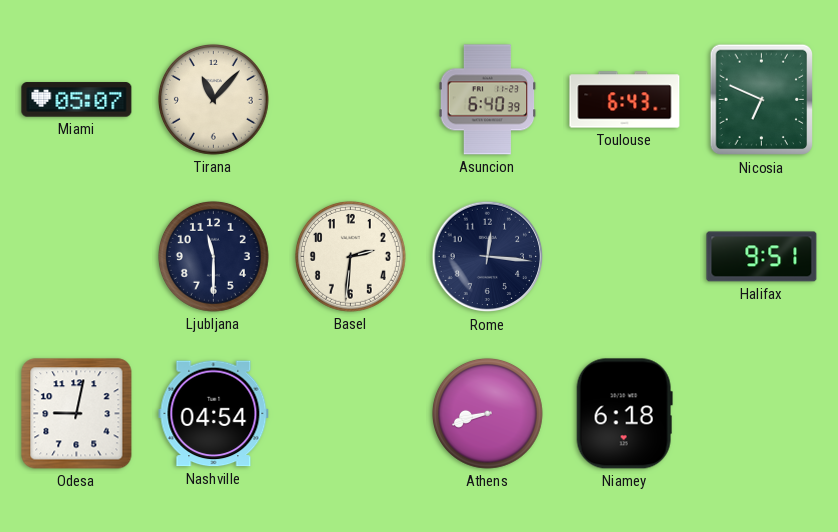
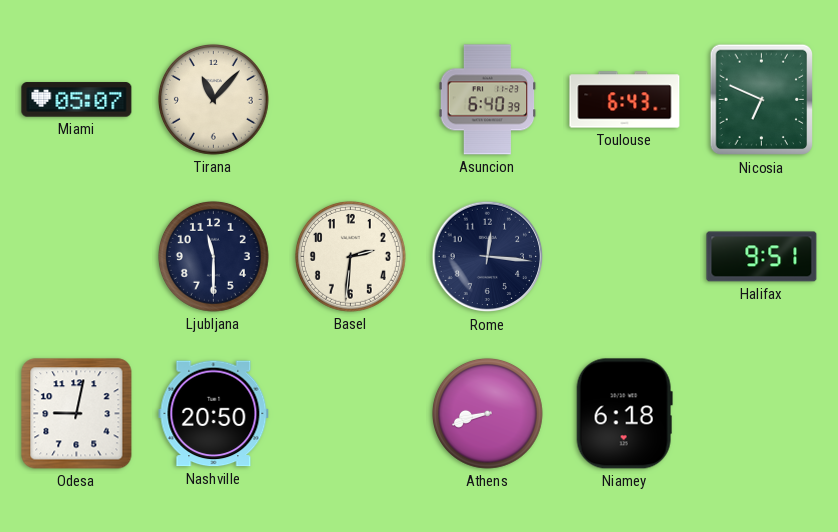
Nashville: 04:54 -> 20:50
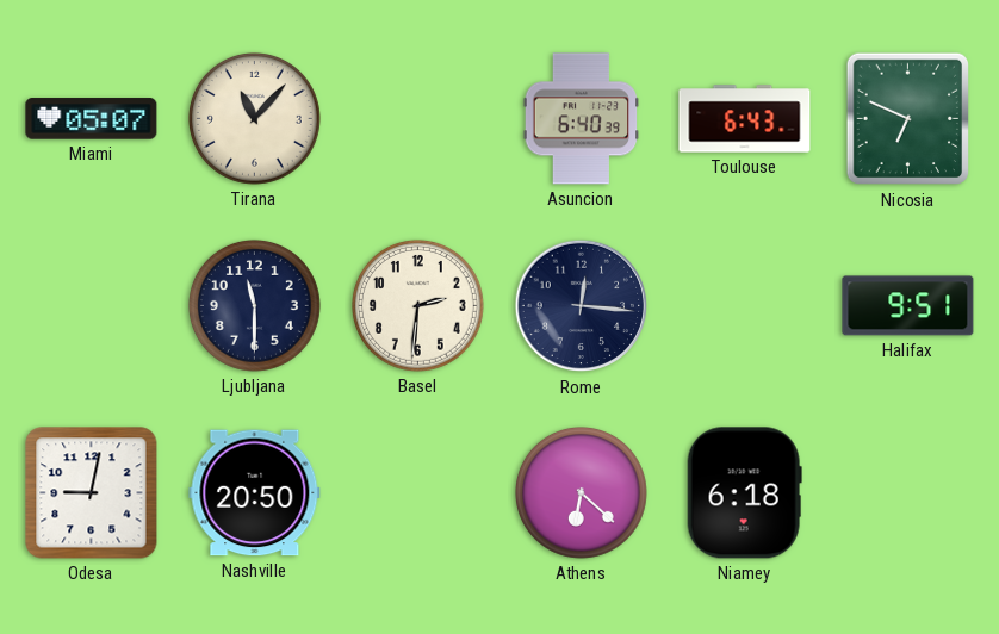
Athens: 8:42 -> 6:22
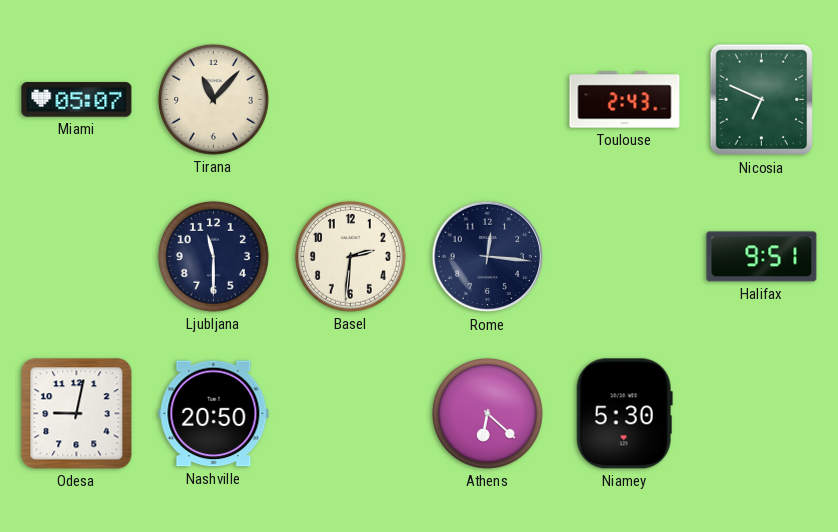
Asuncion: 6:40 -> none
Toulouse: 6:43 -> 2:43
Niamey: 6:18 -> 5:30
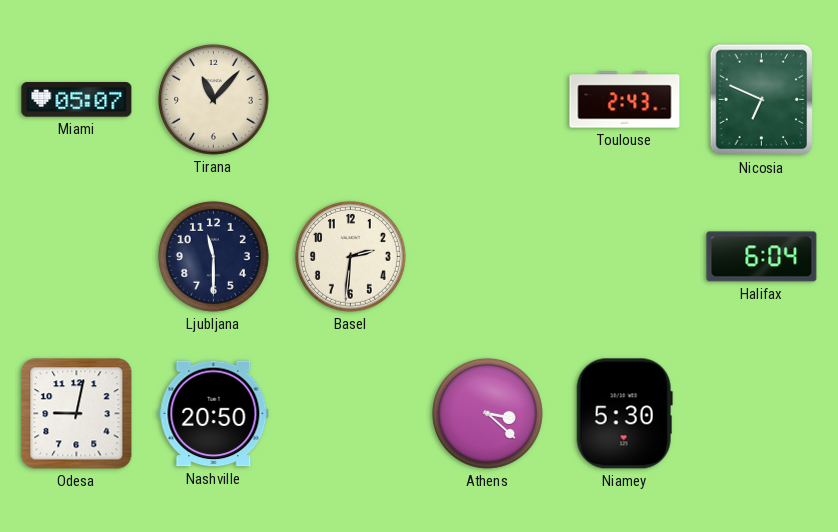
Rome: 12:16 -> none
Halifax: 9:51 -> 6:04
Athens: 6:22 -> 3:22
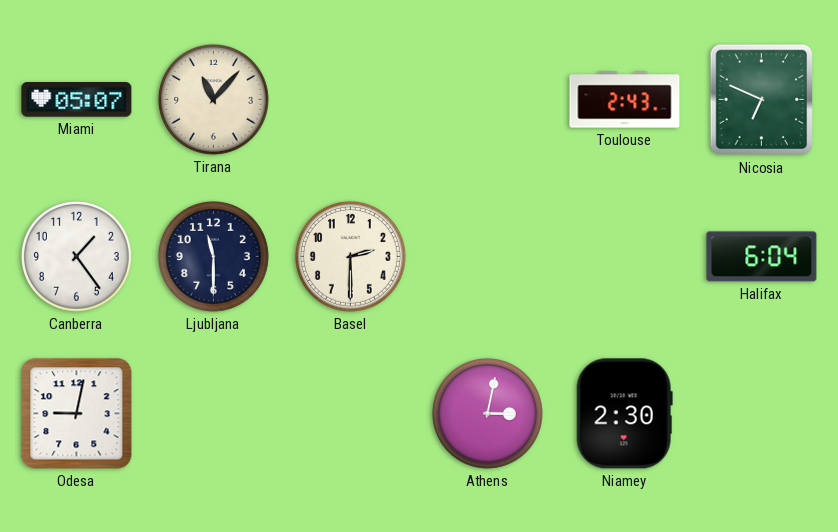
Canberra: none -> 1:24
Basel: 2:31 -> 2:30
Nashville: 20:50 -> none
Athens: 3:22 -> 3:02
Niamey: 5:30 -> 2:30
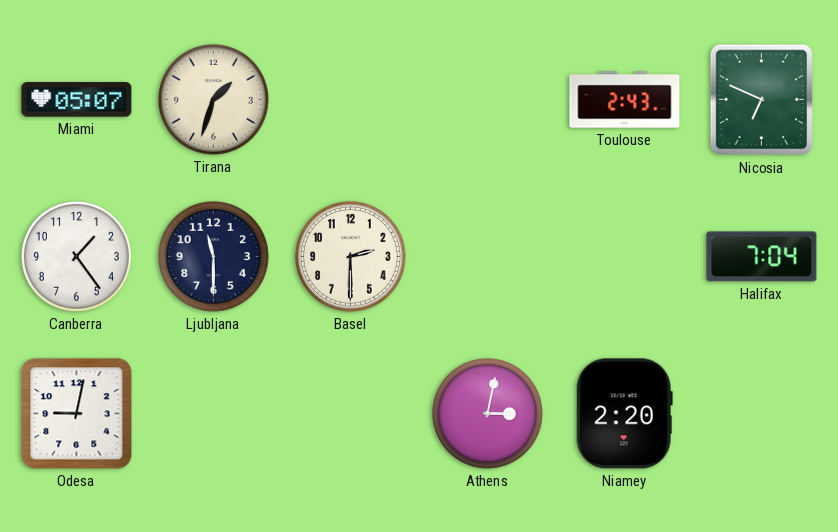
Tirana: 11:07 -> 1:33
Halifax: 6:04 -> 7:04
Niamey: 2:30 -> 2:20
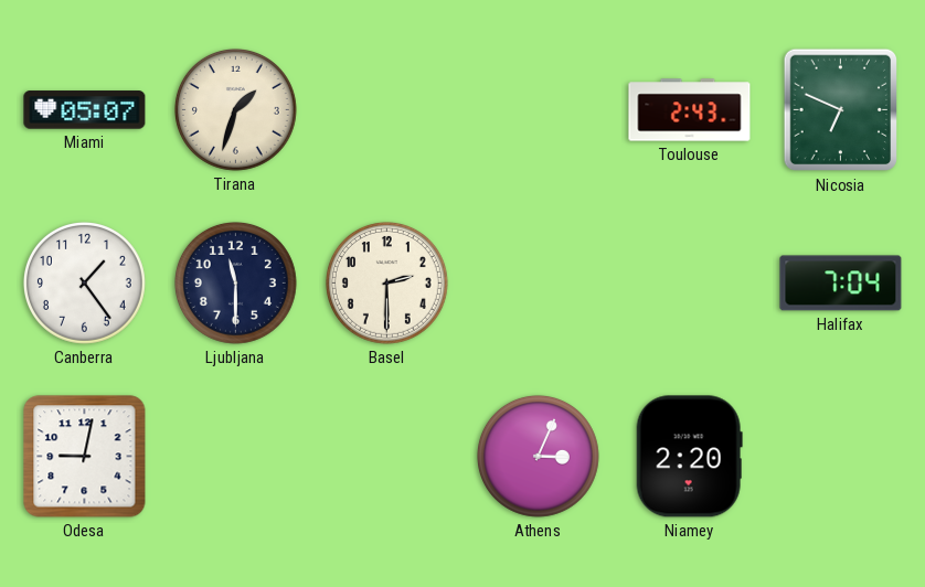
Athens: 3:02 -> 3:04
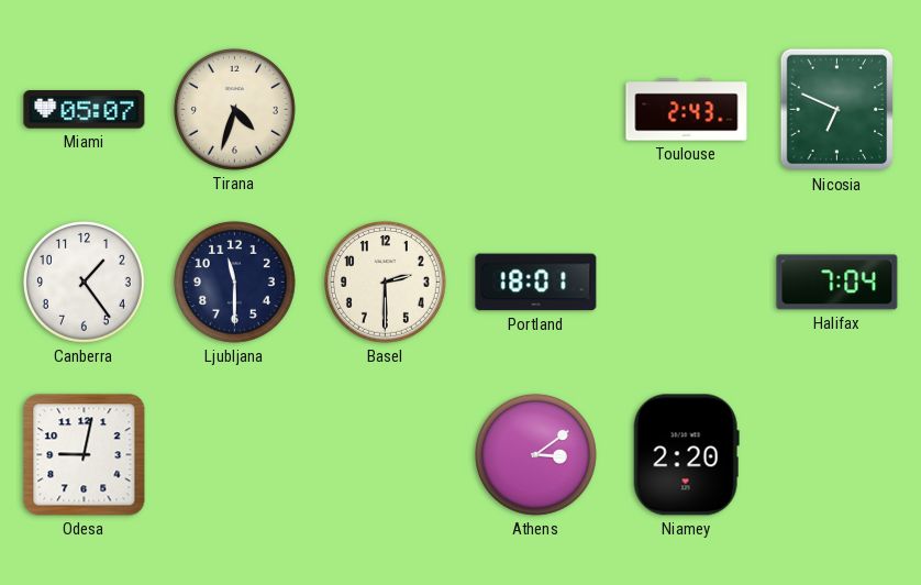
Tirana: 1:33 -> 4:33
Portland: none -> 18:01
Athens: 3:04 -> 3:09
